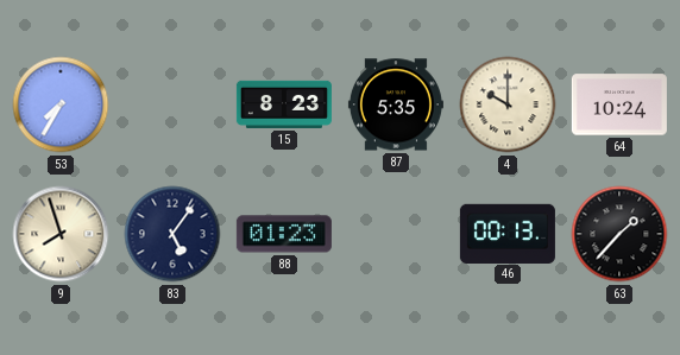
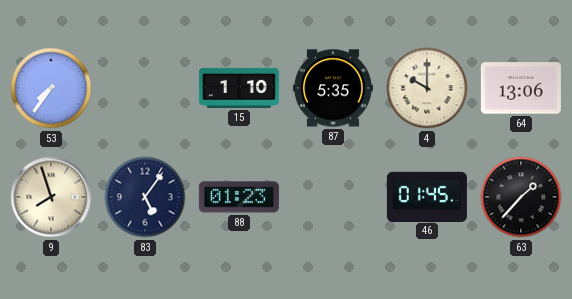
53: 7:35 -> 7:36
15: 8:23 -> 1:10
64: 10:24 -> 13:06
46: 00:13 -> 01:45
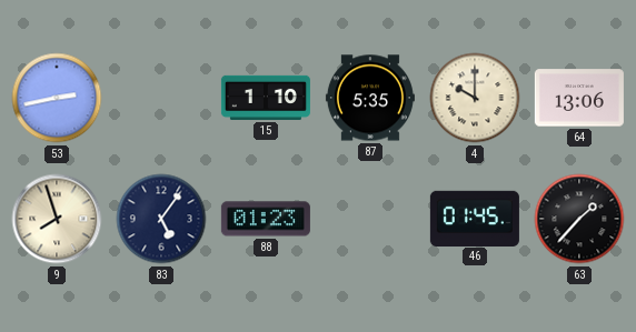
53: 7:36 -> 2:43
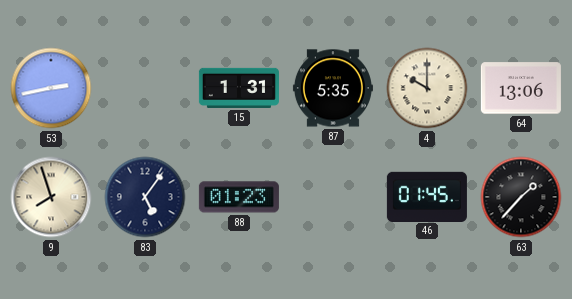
15: 1:10 -> 1:31
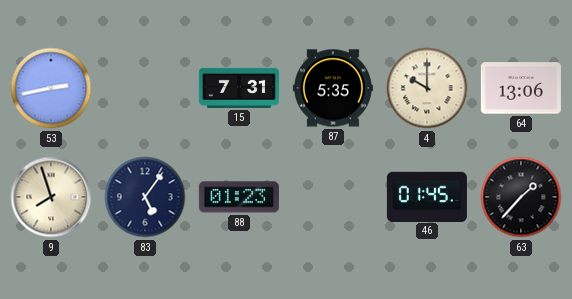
15: 1:31 -> 7:31
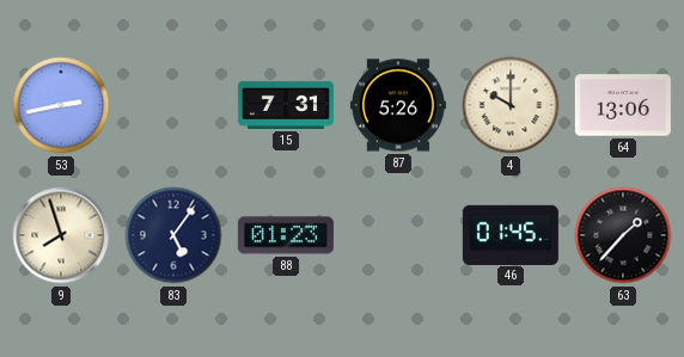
87: 5:35 -> 5:26
